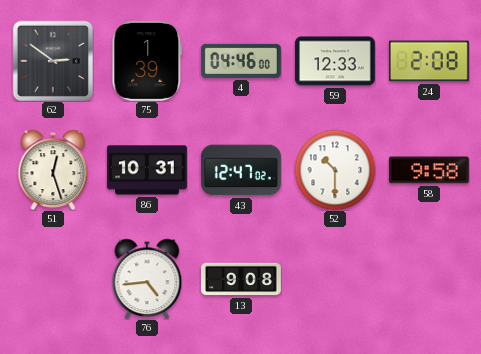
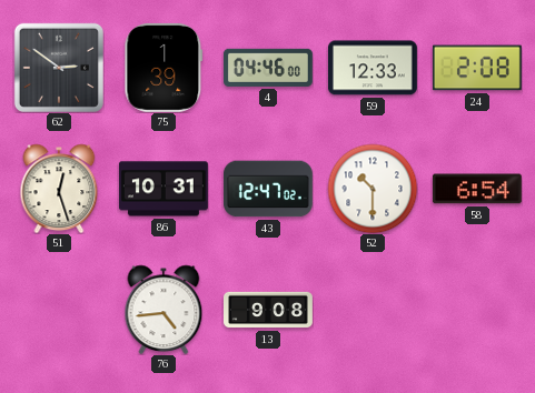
58: 9:58 -> 6:54
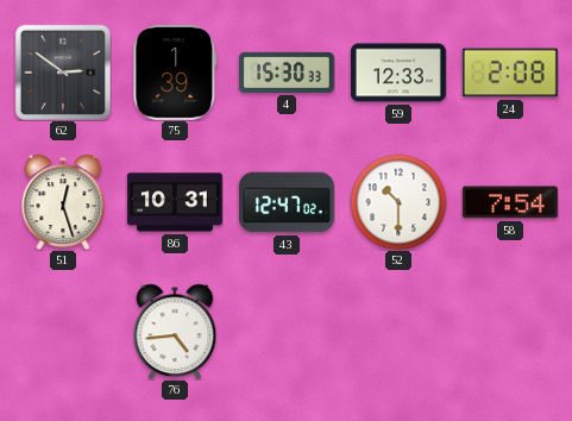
4: 04:46 -> 15:30
58: 6:54 -> 7:54
13: 9:08 -> none
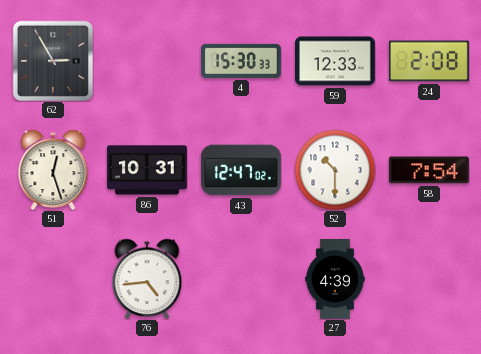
62: 2:51 -> 2:55
75: 1:39 -> none
27: none -> 4:39
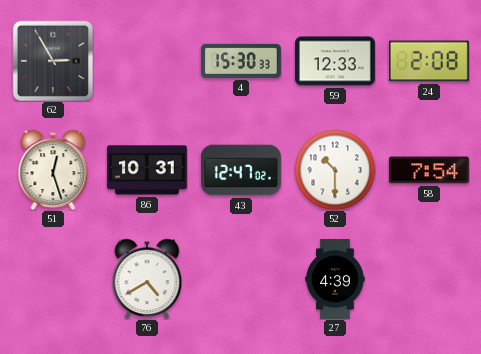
76: 4:44 -> 4:40
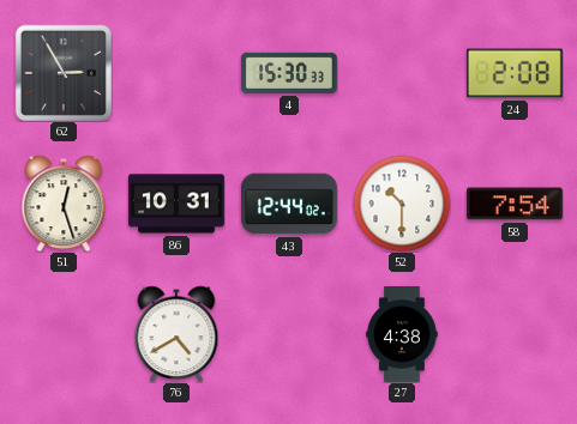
59: 12:33 -> none
43: 12:47 -> 12:44
27: 4:39 -> 4:38
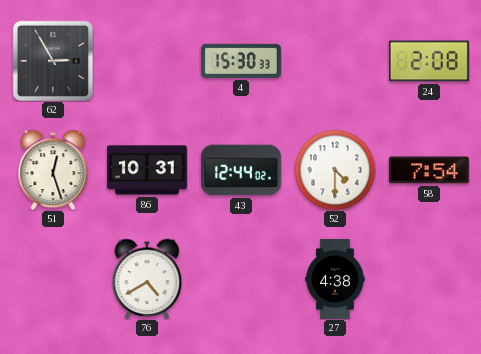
52: 10:30 -> 4:30
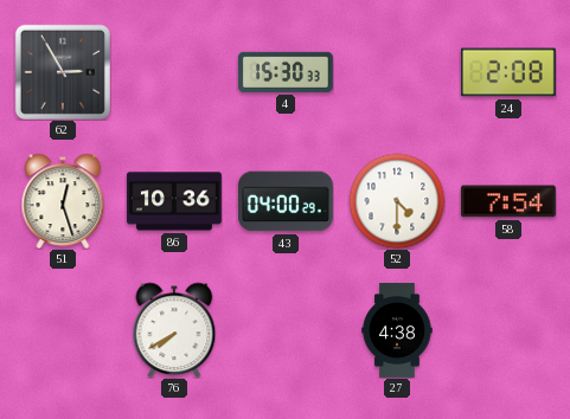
86: 10:31 -> 10:36
43: 12:44 -> 04:00
76: 4:40 -> 7:40
